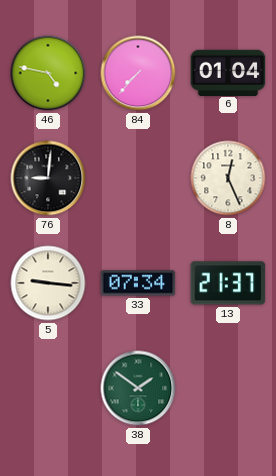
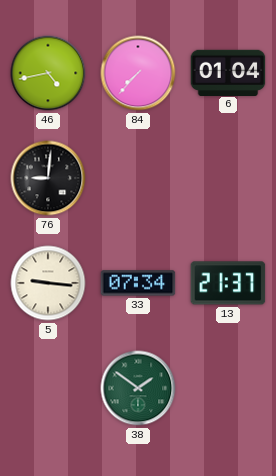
46: 4:47 -> 4:43
8: 12:26 -> none
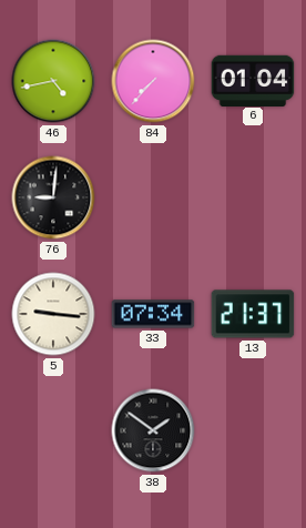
38 dial: green -> black
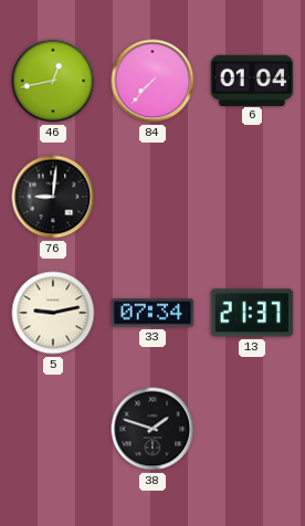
46: 4:43 -> 12:43
5: 9:16 -> 9:13
38: 1:51 -> 1:48
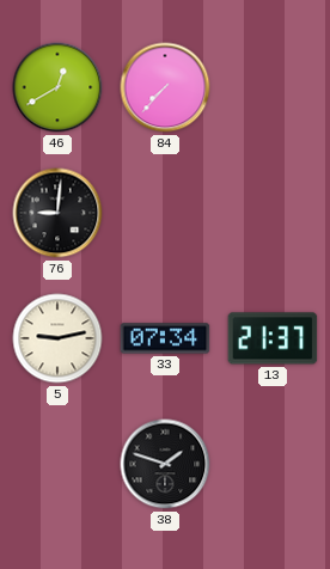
46: 12:43 -> 12:40
6: 01:04 -> none
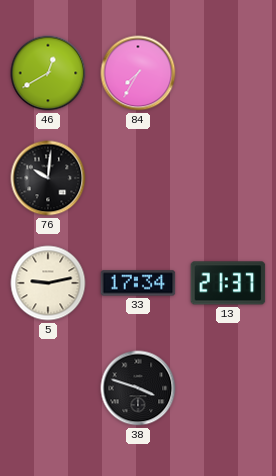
84: 7:37 -> 7:35
76: 9:01 -> 10:01
33: 07:34 -> 17:34
38: 1:48 -> 3:48
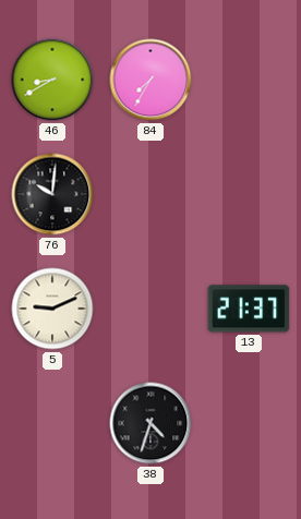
46: 12:40 -> 8:40
5: 9:13 -> 9:11
33: 17:34 -> none
38: 3:48 -> 4:33
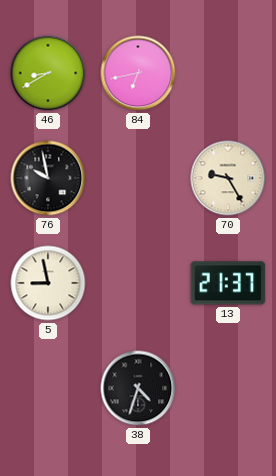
84: 7:35 -> 6:43
76: 10:01 -> 9:58
70: none -> 9:25
5: 9:11 -> 8:58
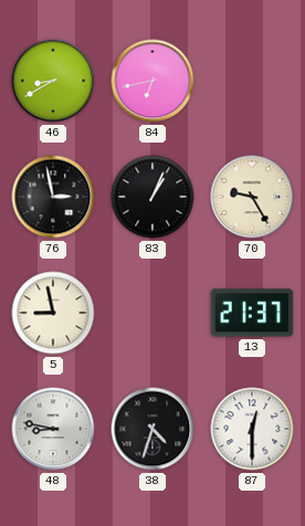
76: 9:58 -> 2:58
83: none -> 1:04
48: none -> 8:47
87: none -> 12:30
